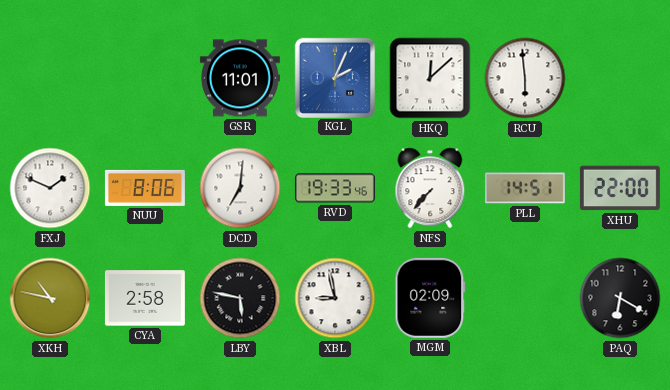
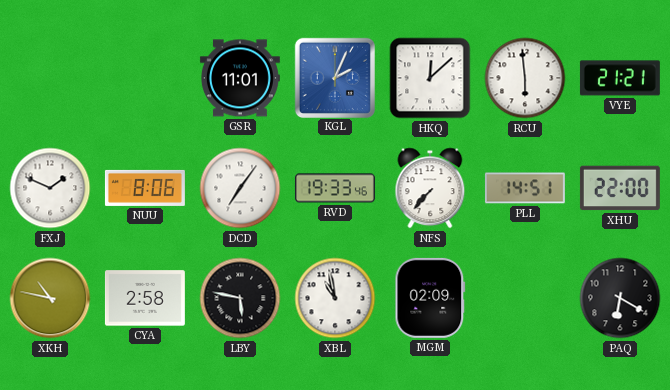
VYE: none -> 21:21
DCD: 7:01 -> 7:06
XBL: 8:58 -> 10:58
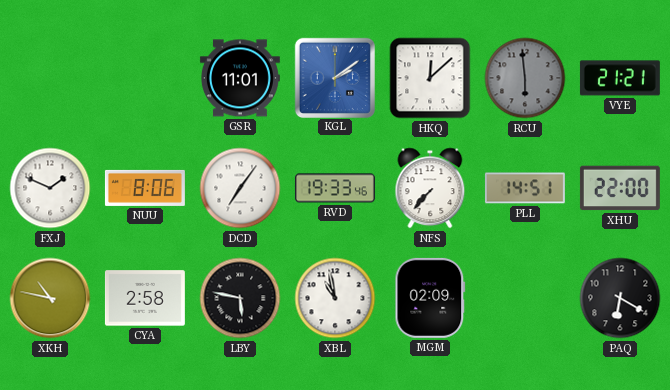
KGL: 2:04 -> 2:09
RCU dial: white -> grey
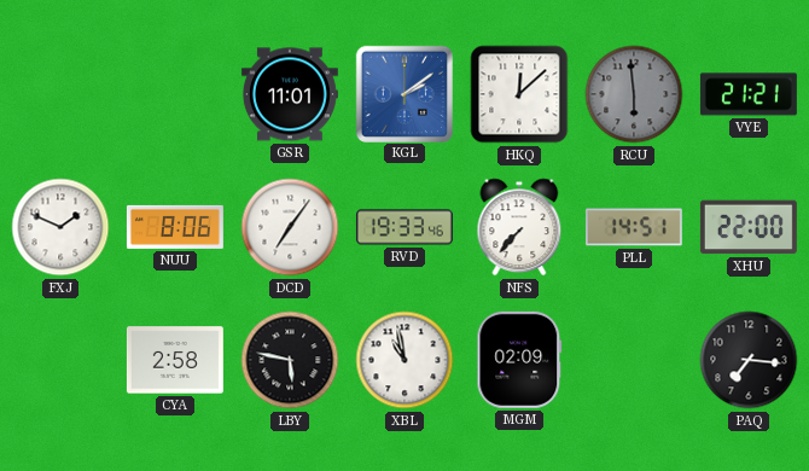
XKH: 10:47 -> none
PAQ: 6:20 -> 7:16
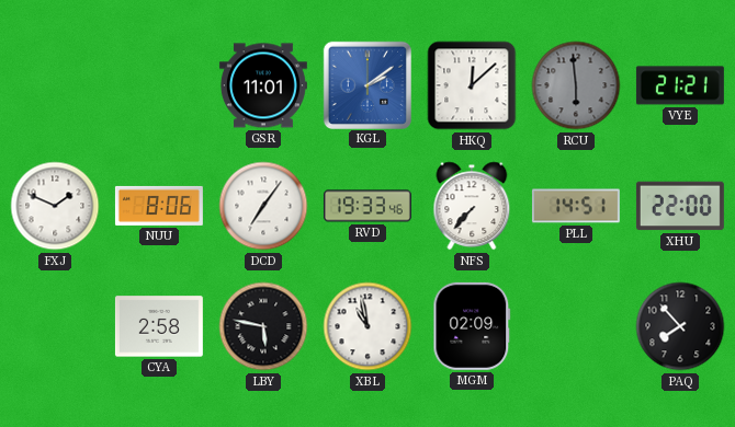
PAQ: 7:16 -> 7:53
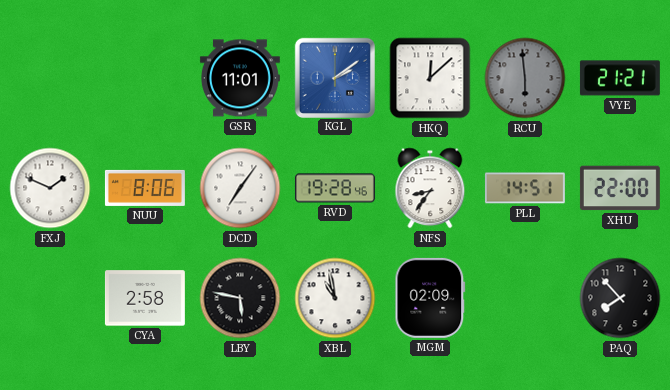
RVD: 19:33 -> 19:28
NFS: 7:37 -> 8:36
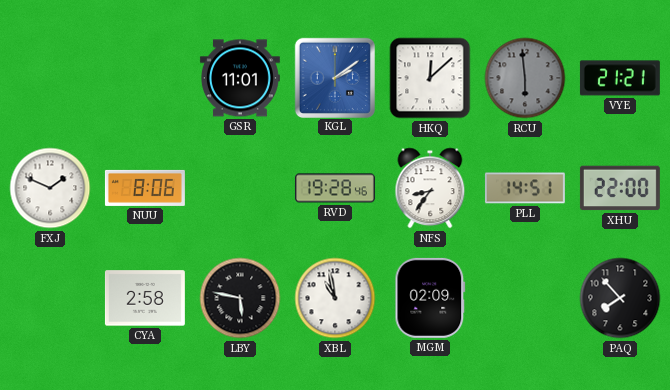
DCD: 7:06 -> none
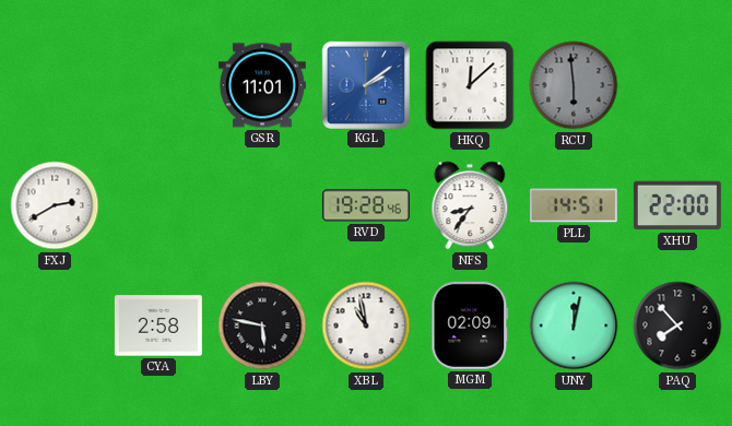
VYE: 21:21 -> none
FXJ: 1:49 -> 2:40
NUU: 8:06 -> none
UNY: none -> 12:02
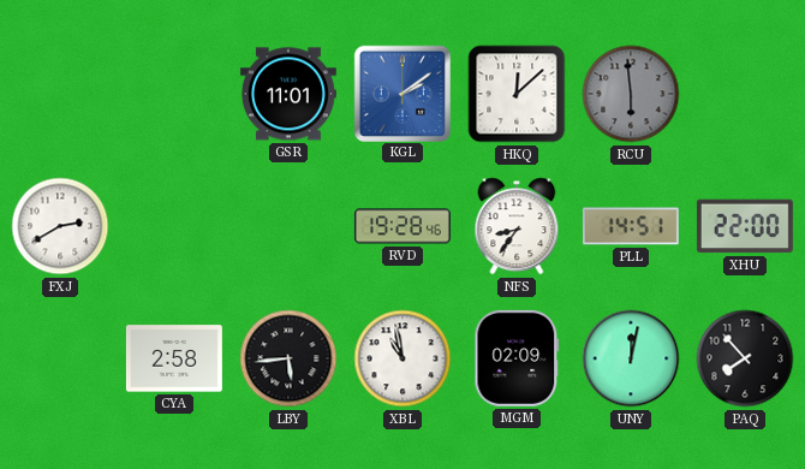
LBY: 5:47 -> 5:44
